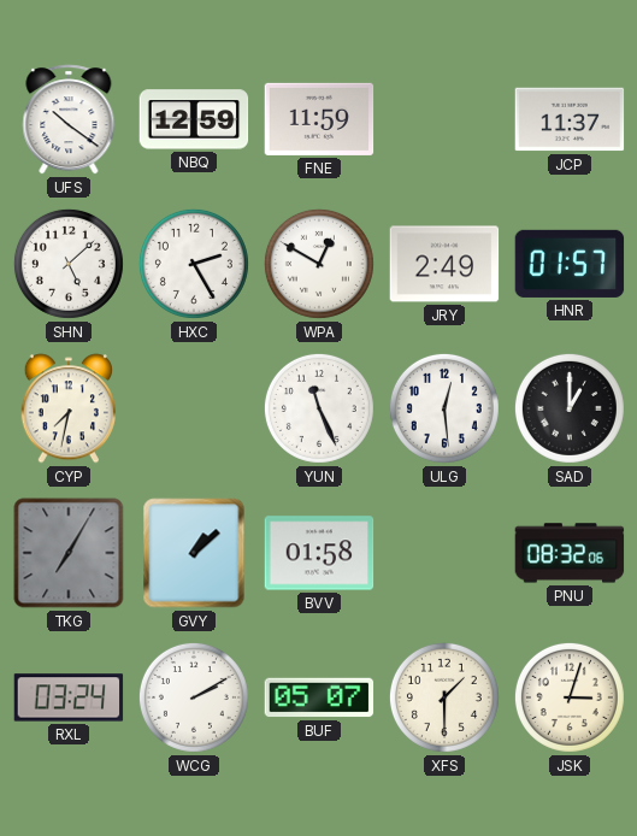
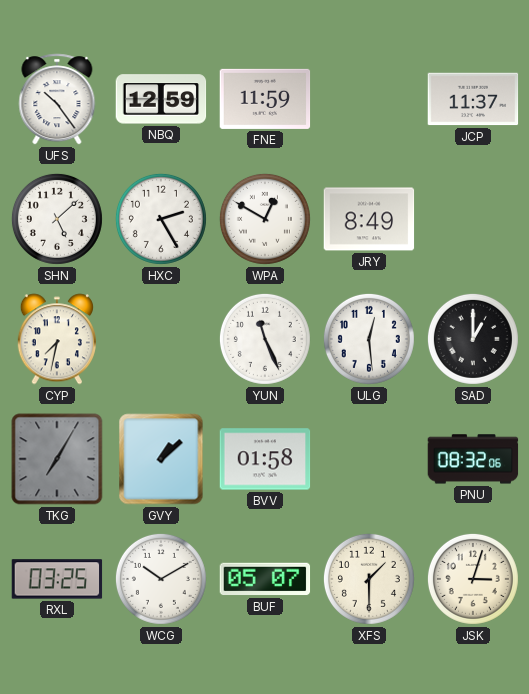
UFS: 10:21 -> 10:24
JRY: 2:49 -> 8:49
HNR: 01:57 -> none
RXL: 03:24 -> 03:25
WCG: 2:10 -> 10:10
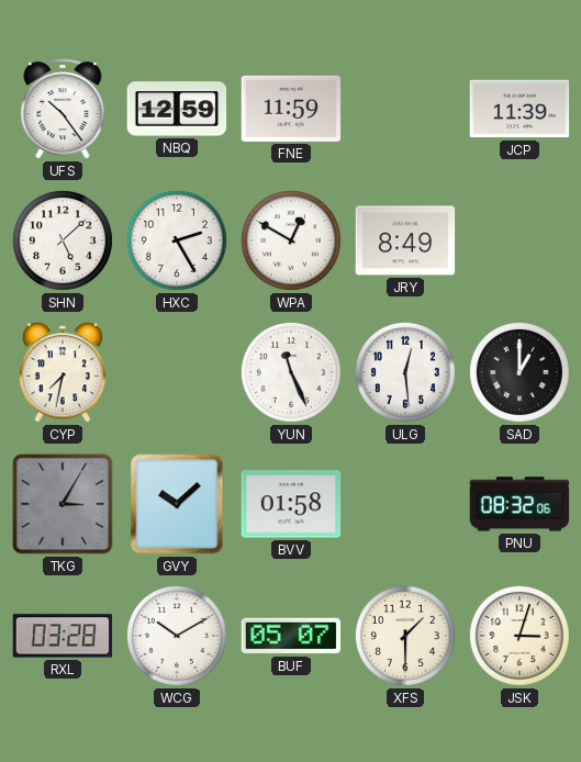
JCP: 11:37 -> 11:39
TKG: 7:05 -> 3:05
GVY: 1:08 -> 10:08
RXL: 03:25 -> 03:28
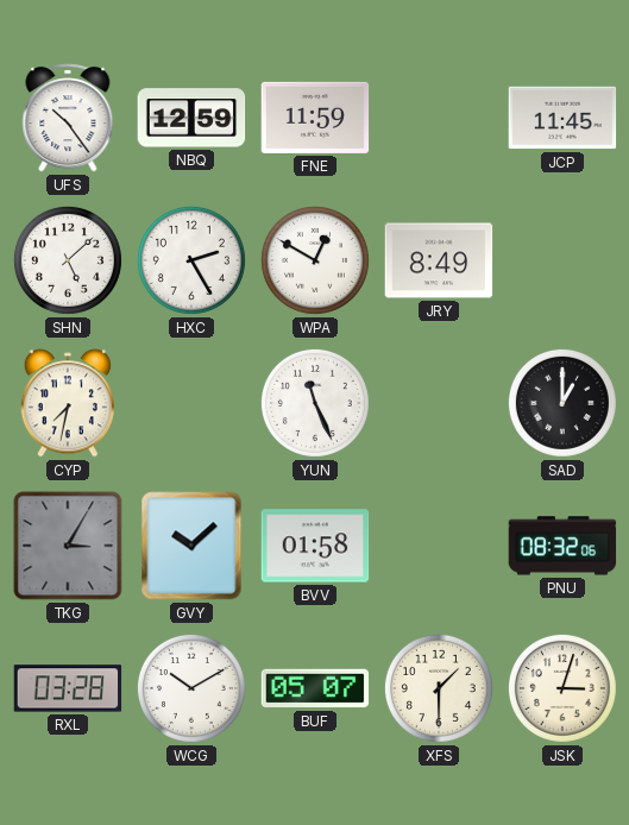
JCP: 11:39 -> 11:45
ULG: 12:29 -> none
